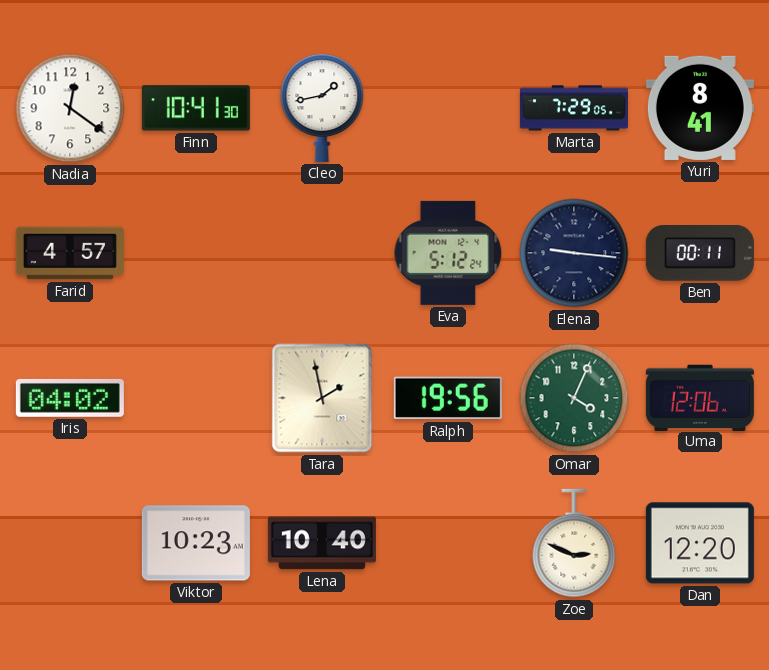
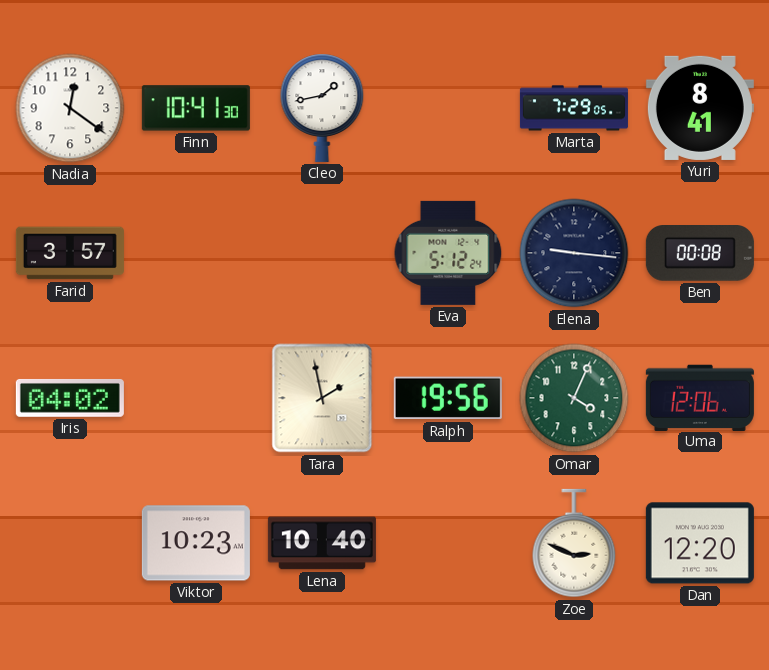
Farid: 4:57 -> 3:57
Ben: 00:11 -> 00:08
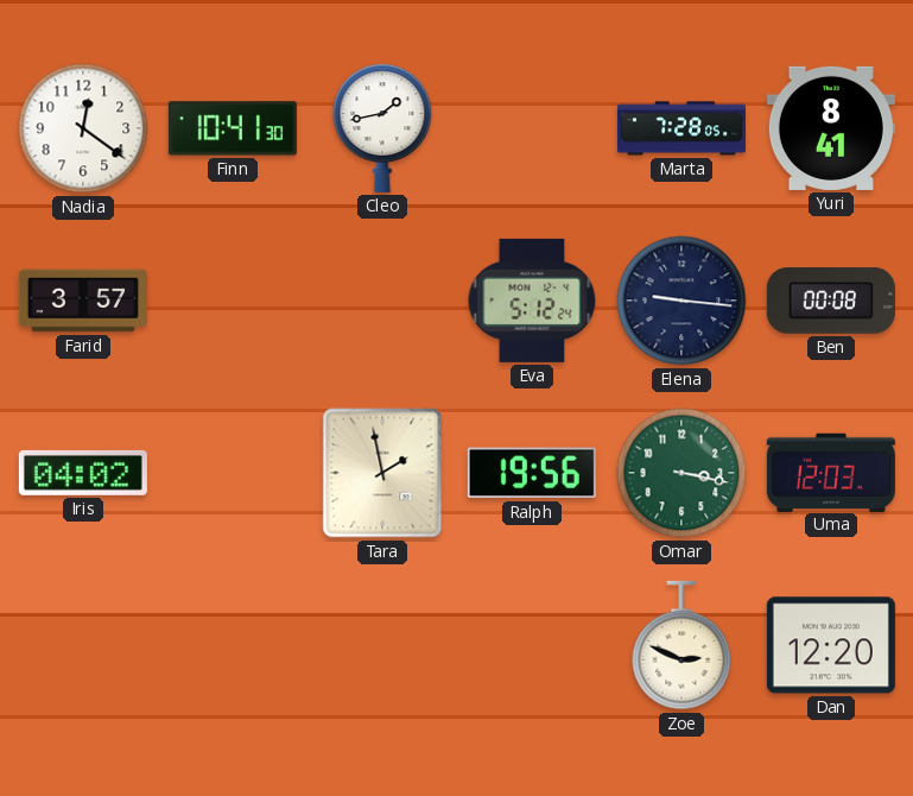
Marta: 7:29 -> 7:28
Omar: 4:04 -> 3:17
Uma: 12:06 -> 12:03
Viktor: 10:23 -> none
Lena: 10:40 -> none
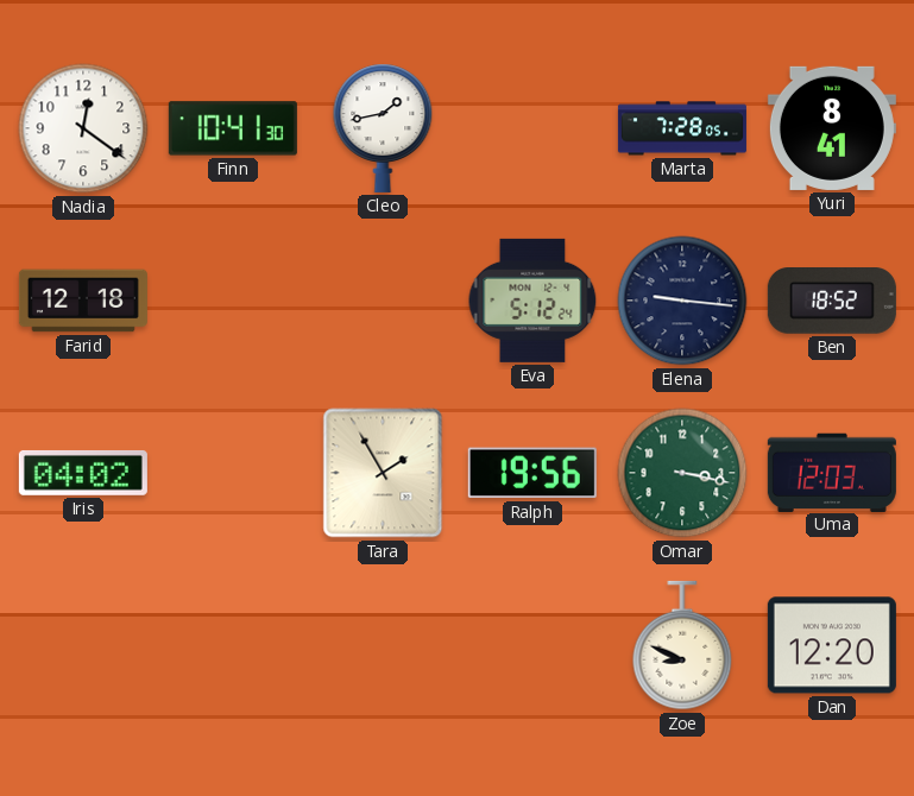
Farid: 3:57 -> 12:18
Ben: 00:08 -> 18:52
Tara: 1:58 -> 1:55
Zoe: 2:49 -> 8:49
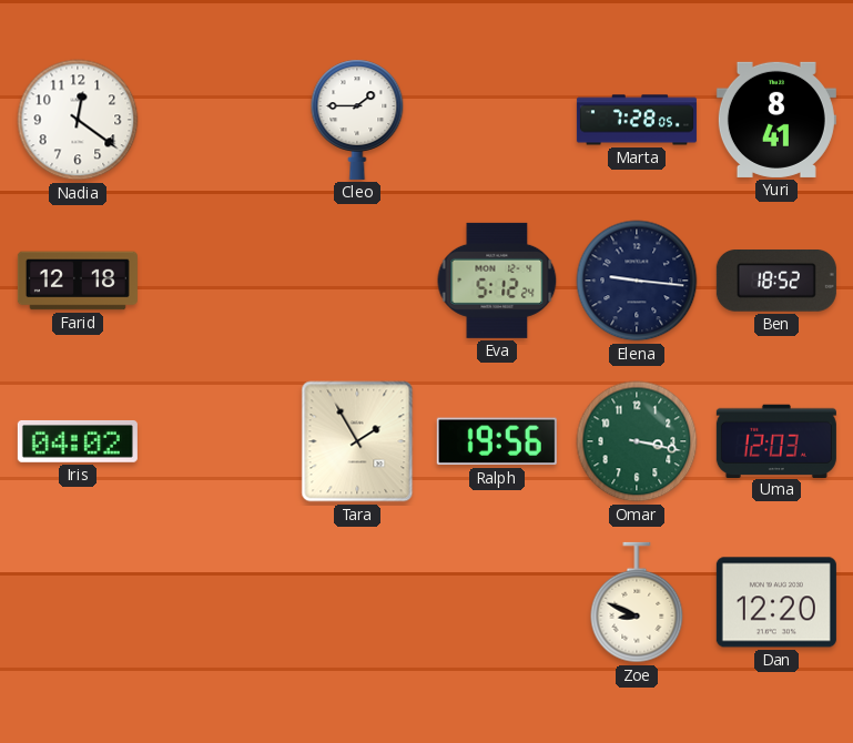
Finn: 10:41 -> none
Cleo: 1:43 -> 1:45
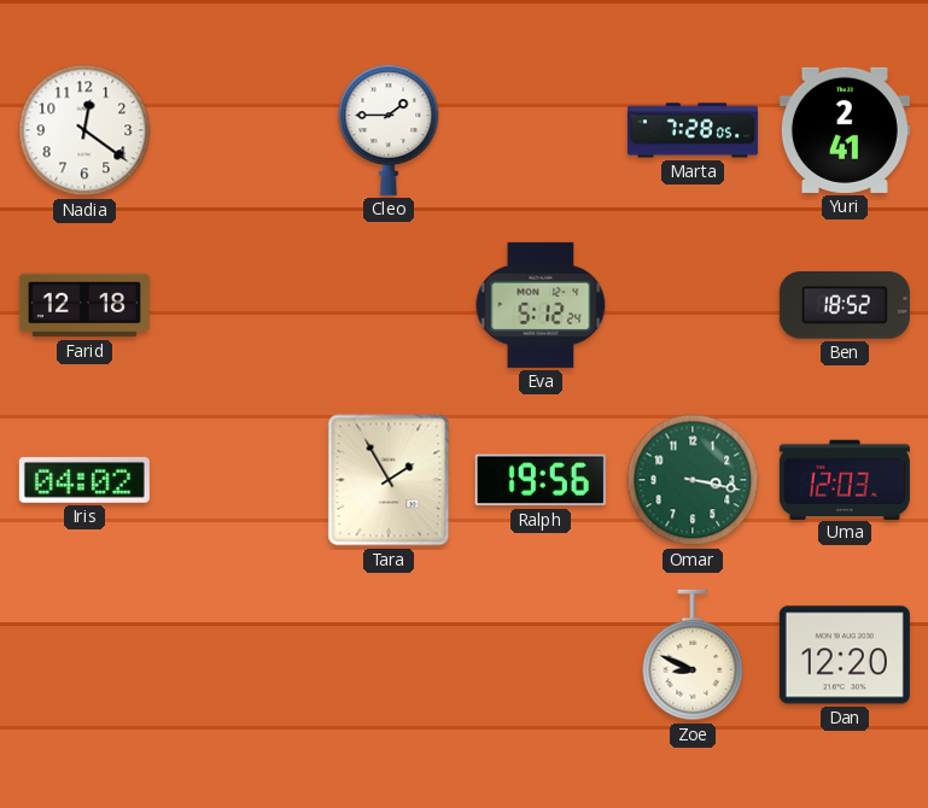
Yuri: 8:41 -> 2:41
Elena: 9:16 -> none
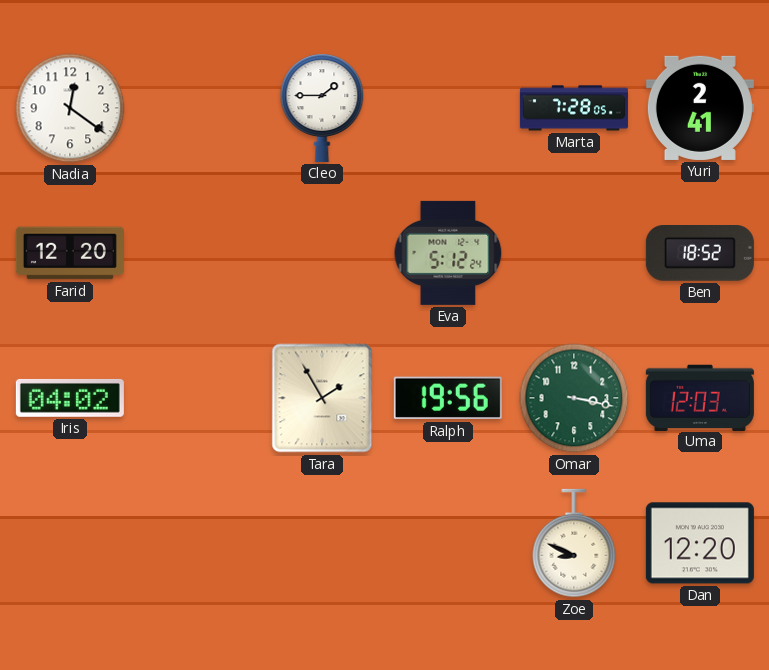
Farid: 12:18 -> 12:20
